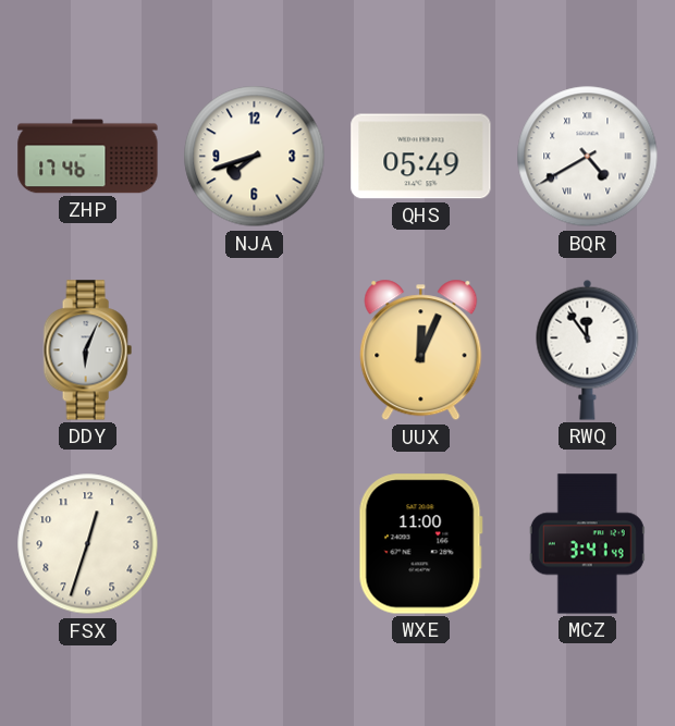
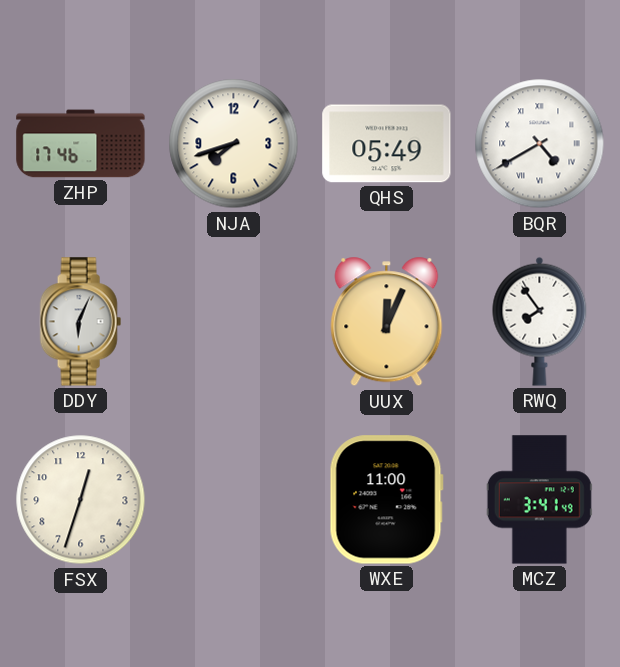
RWQ: 11:54 -> 7:54
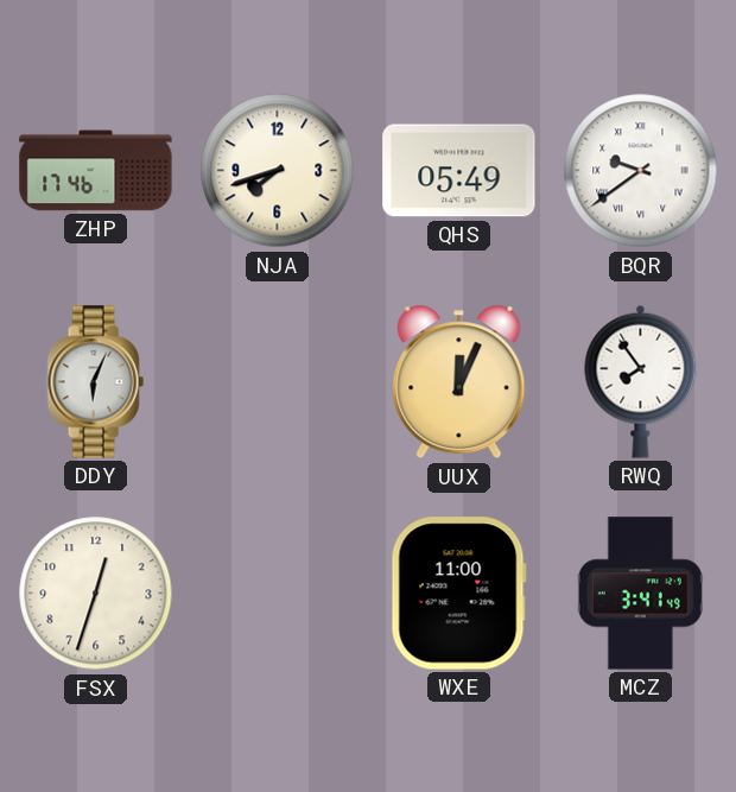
BQR: 4:40 -> 9:39
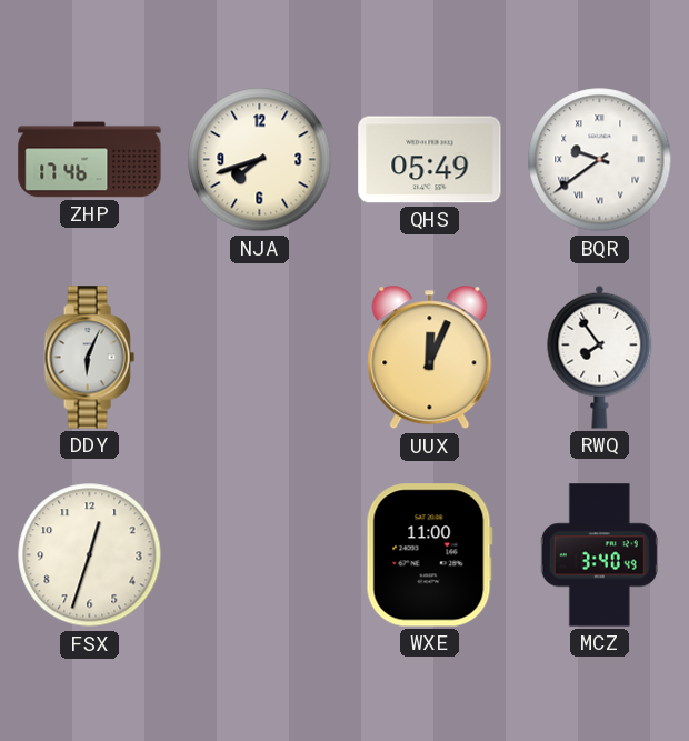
MCZ: 3:41 -> 3:40
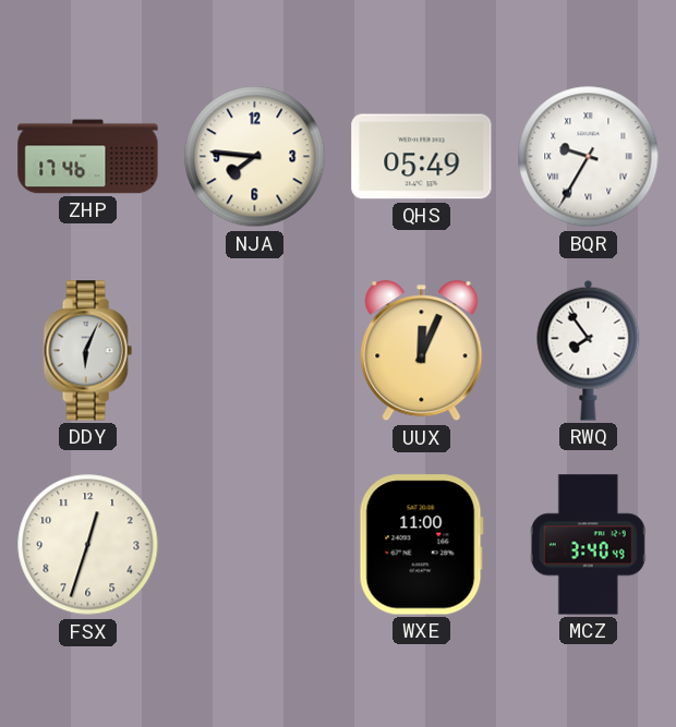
NJA: 7:42 -> 7:46
BQR: 9:39 -> 9:35
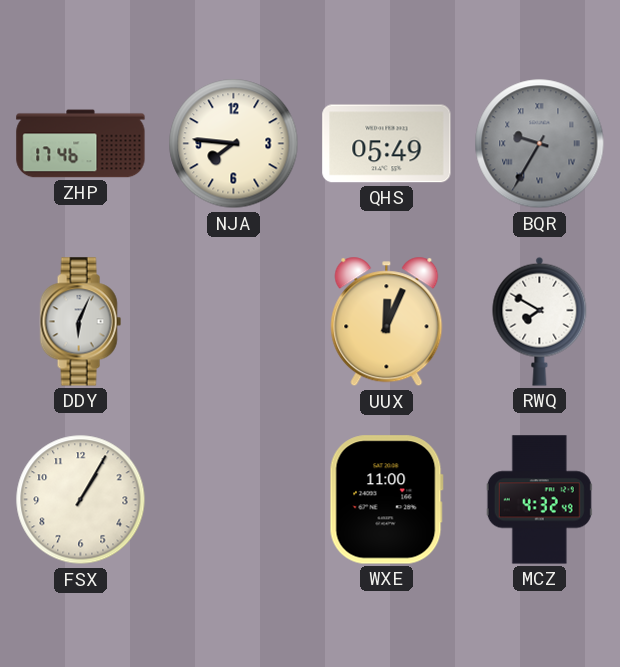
BQR dial: white -> grey
RWQ: 7:54 -> 7:50
FSX: 12:33 -> 1:05
MCZ: 3:40 -> 4:32
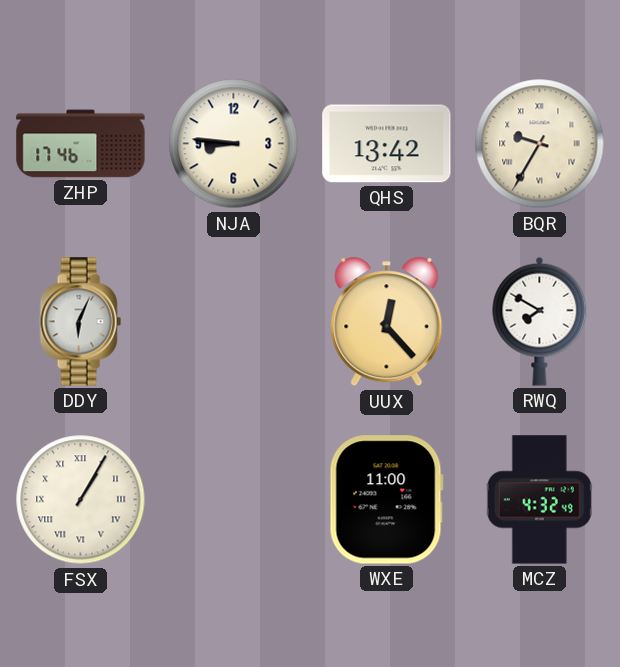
NJA: 7:46 -> 8:46
QHS: 05:49 -> 13:42
BQR dial: grey -> cream
UUX: 12:04 -> 12:23
FSX numerals: Arabic -> Roman
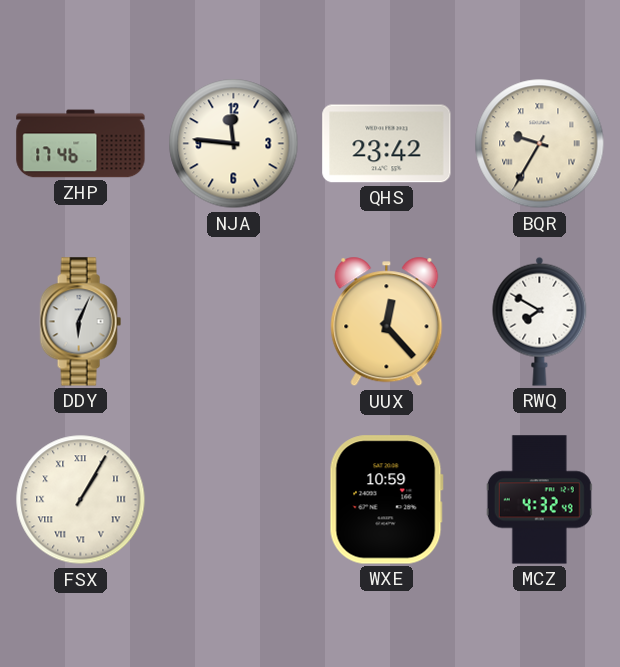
NJA: 8:46 -> 11:46
QHS: 13:42 -> 23:42
WXE: 11:00 -> 10:59
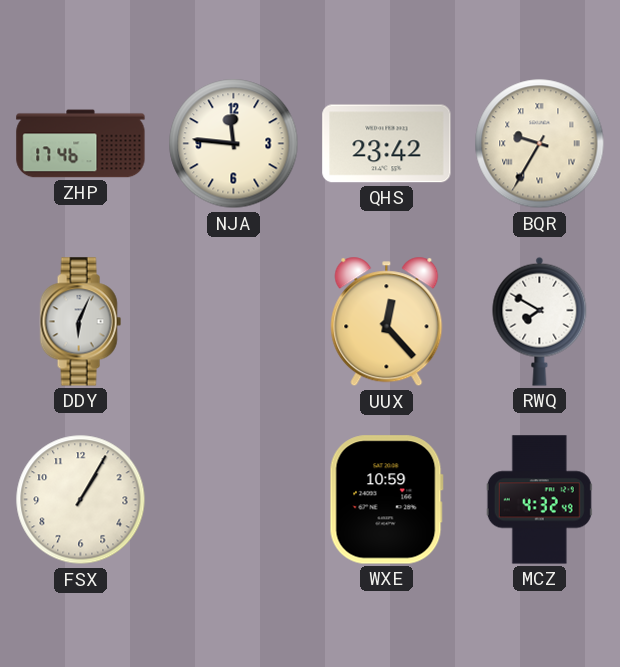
FSX numerals: Roman -> Arabic
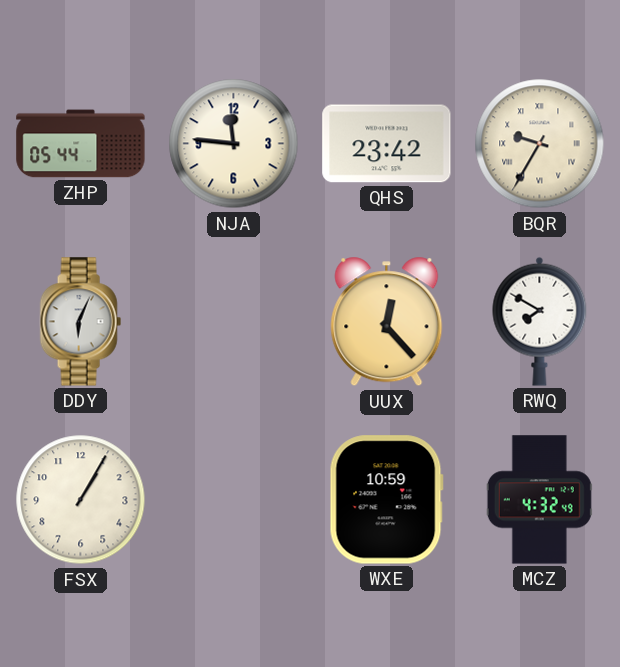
ZHP: 17:46 -> 05:44
